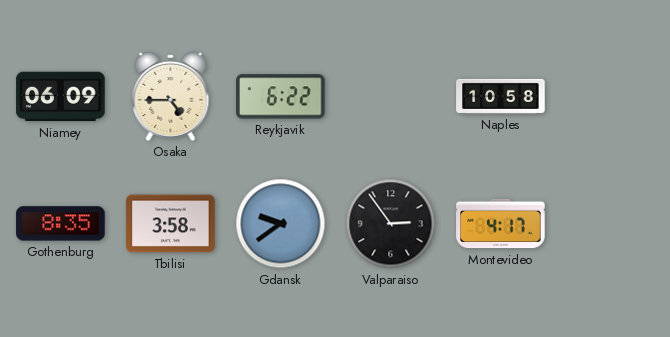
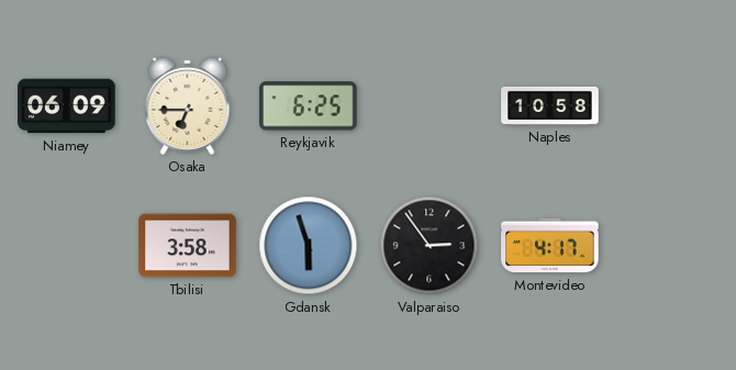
Osaka: 4:45 -> 6:45
Reykjavik: 6:22 -> 6:25
Gothenburg: 8:35 -> none
Gdansk: 9:39 -> 5:57
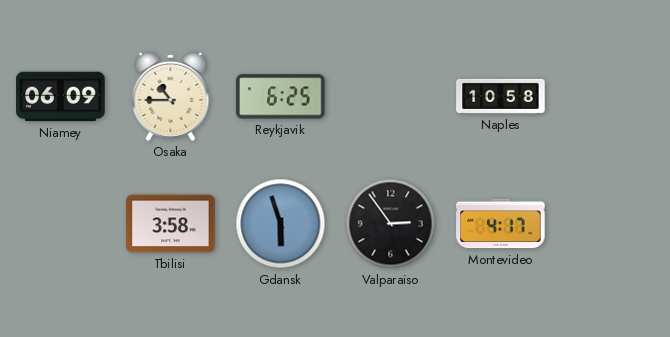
Osaka: 6:45 -> 10:45
